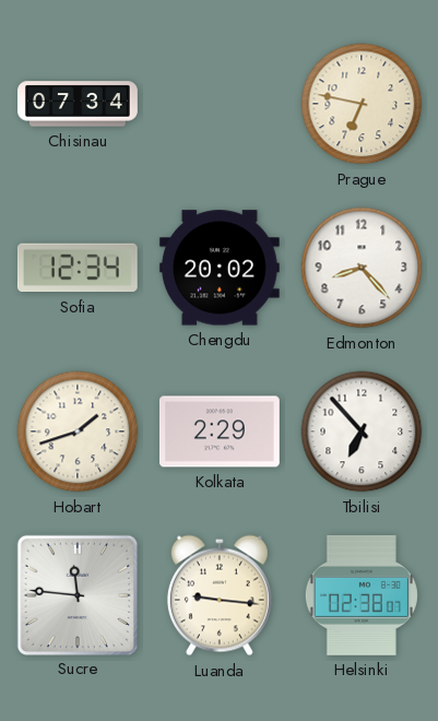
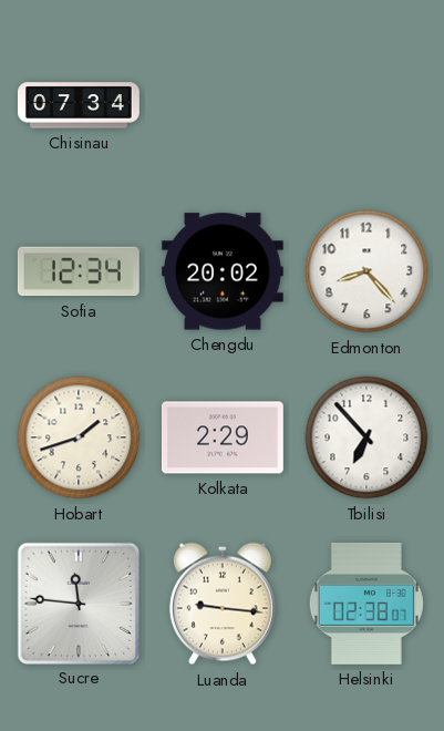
Prague: 6:47 -> none
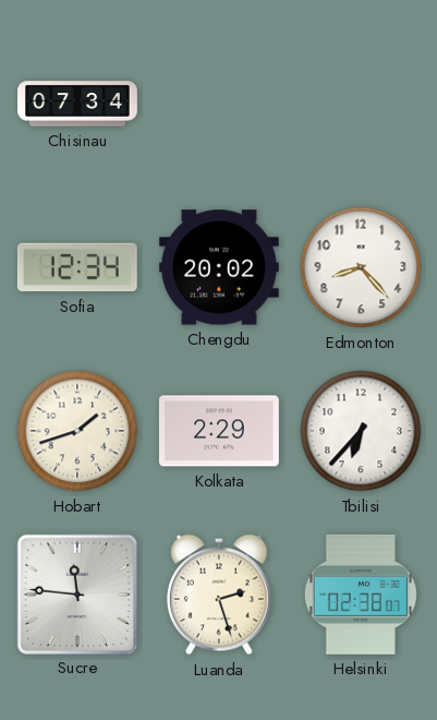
Tbilisi: 6:53 -> 6:37
Luanda: 9:16 -> 2:27
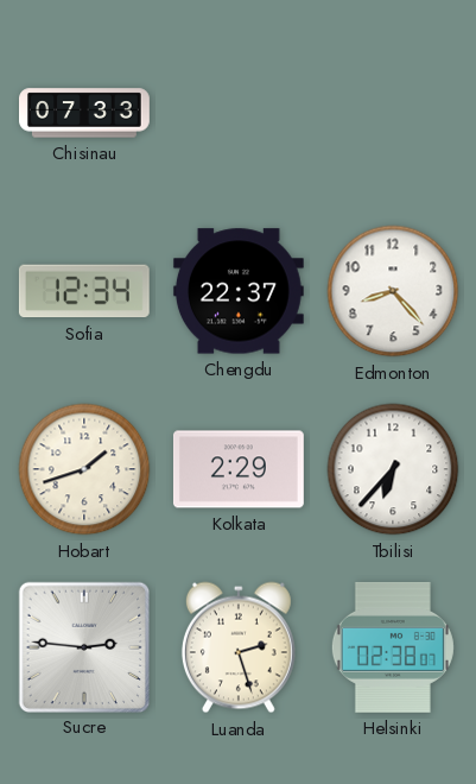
Chisinau: 07:34 -> 07:33
Chengdu: 20:02 -> 22:37
Sucre: 11:46 -> 2:46
